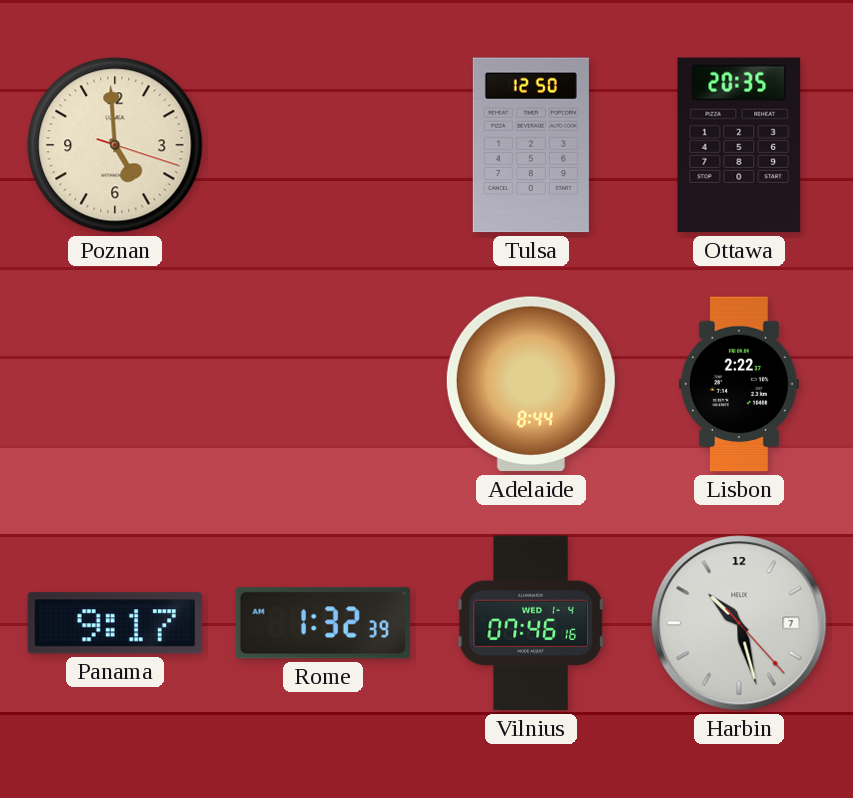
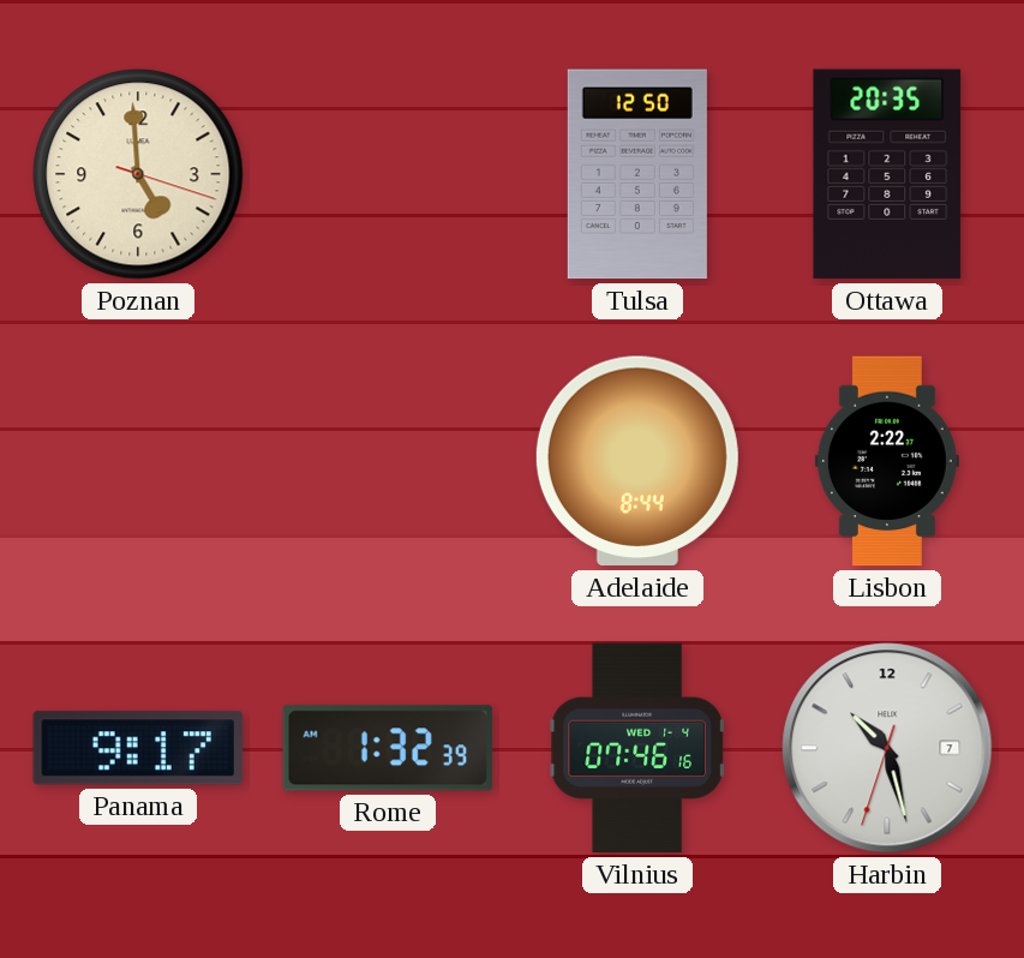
Harbin: 10:27:23 -> 10:27:33
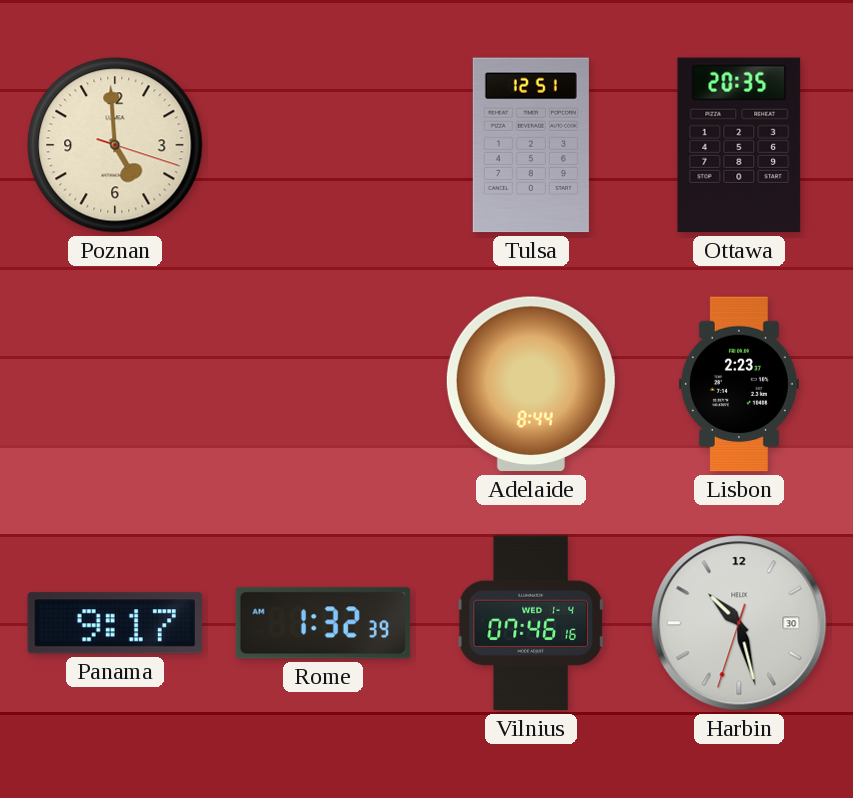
Tulsa: 12:50 -> 12:51
Lisbon: 2:22 -> 2:23
Harbin date: 7 -> 30
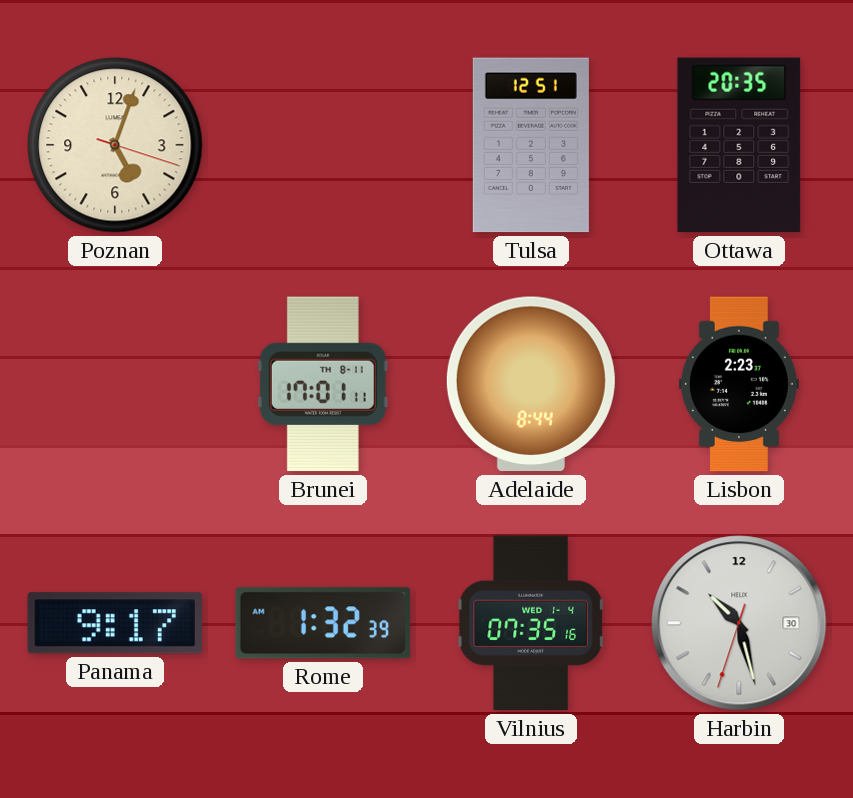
Poznan: 4:59 -> 5:03
Brunei: none -> 17:01
Vilnius: 07:46 -> 07:35
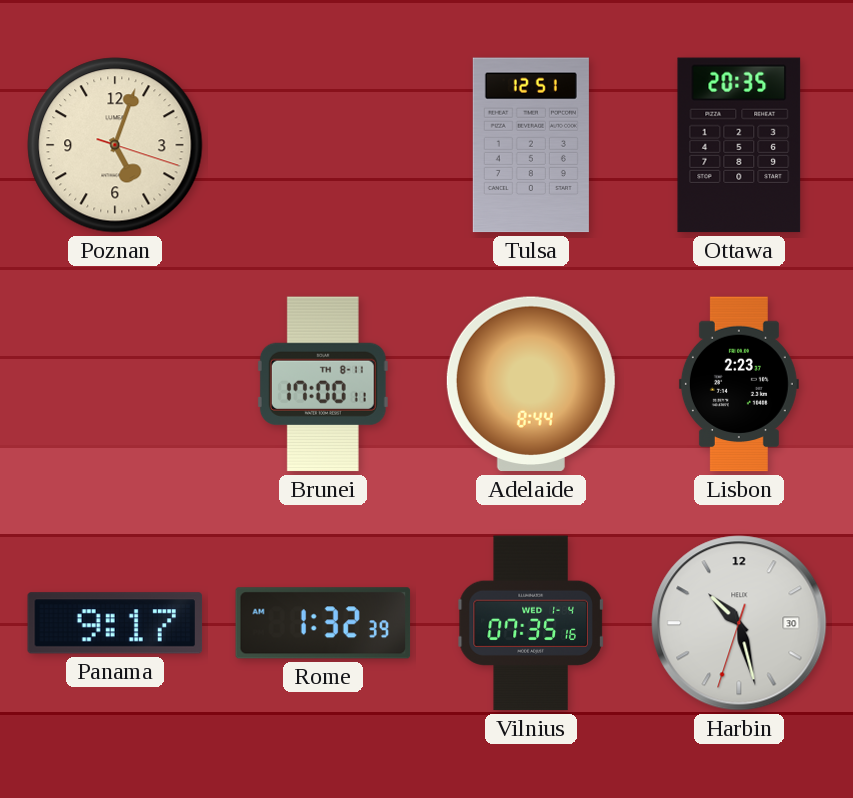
Brunei: 17:01 -> 17:00
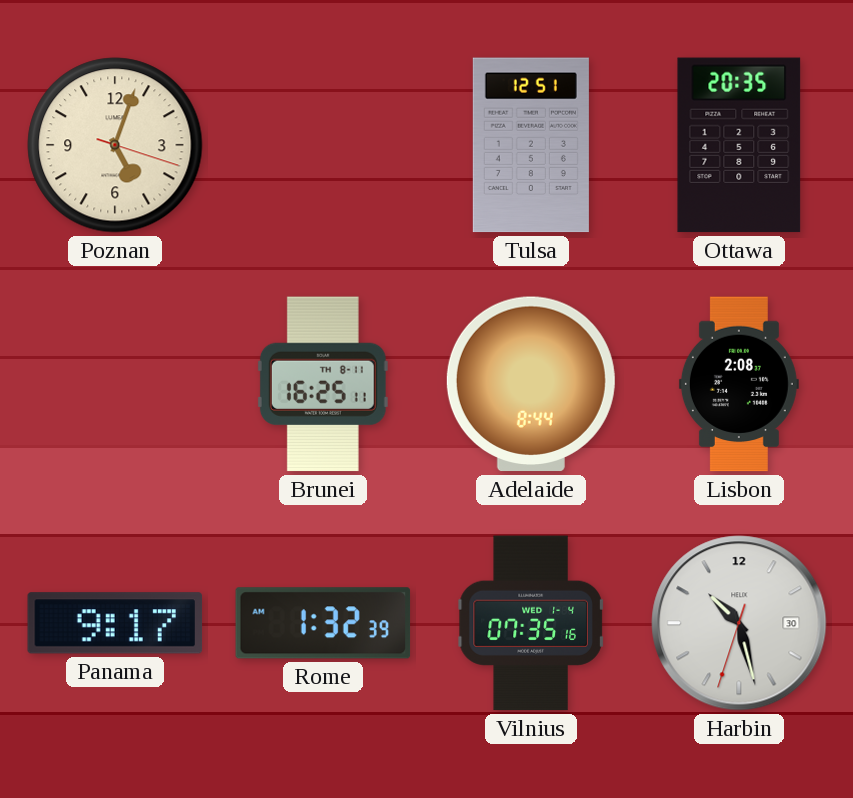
Brunei: 17:00 -> 16:25
Lisbon: 2:23 -> 2:08
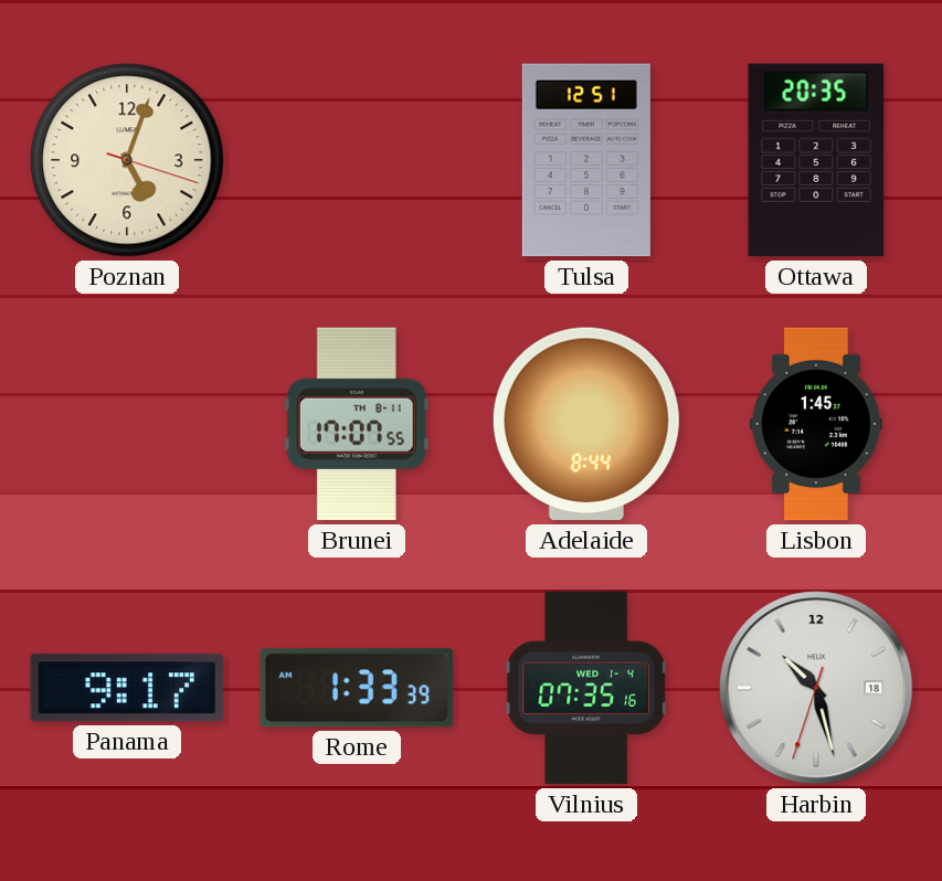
Brunei: 16:25 -> 17:07
Lisbon: 2:08 -> 1:45
Rome: 1:32 -> 1:33
Harbin date: 30 -> 18
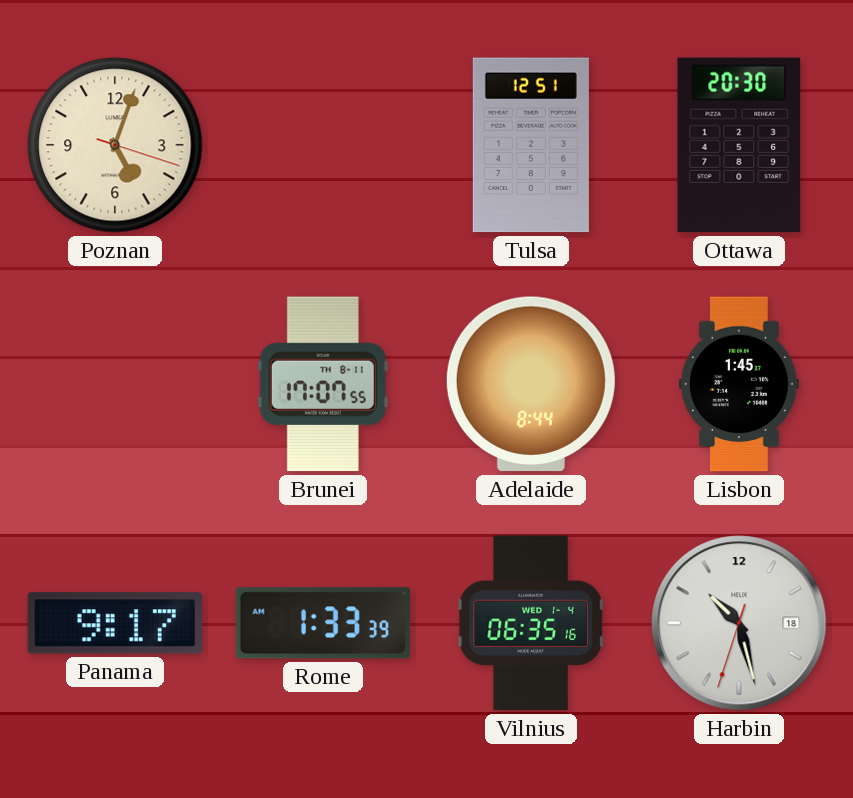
Ottawa: 20:35 -> 20:30
Vilnius: 07:35 -> 06:35
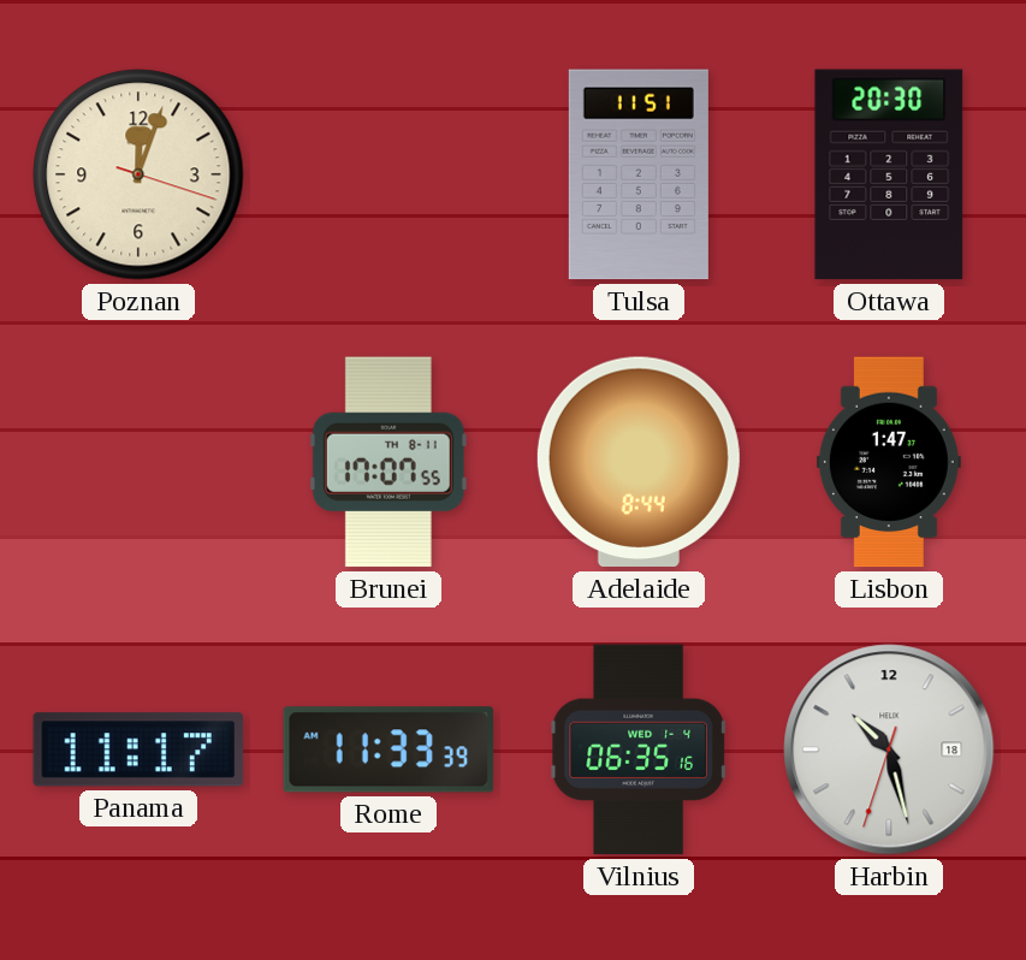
Poznan: 5:03 -> 12:03
Tulsa: 12:51 -> 11:51
Lisbon: 1:45 -> 1:47
Panama: 9:17 -> 11:17
Rome: 1:33 -> 11:33
